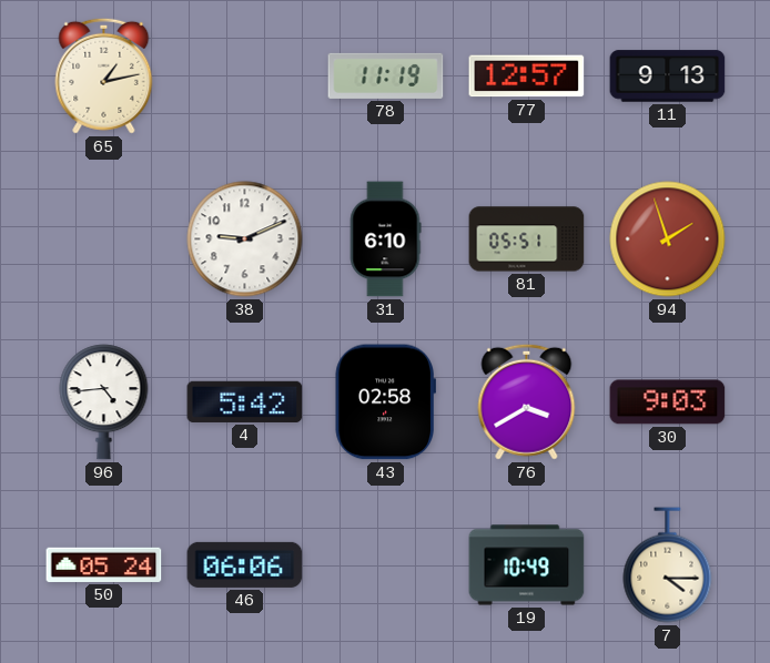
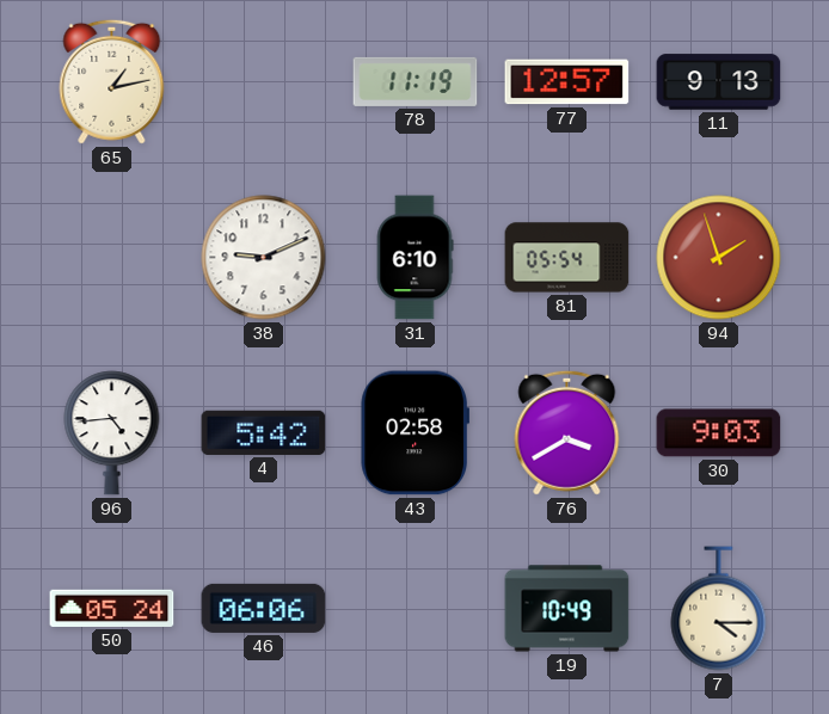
81: 05:51 -> 05:54
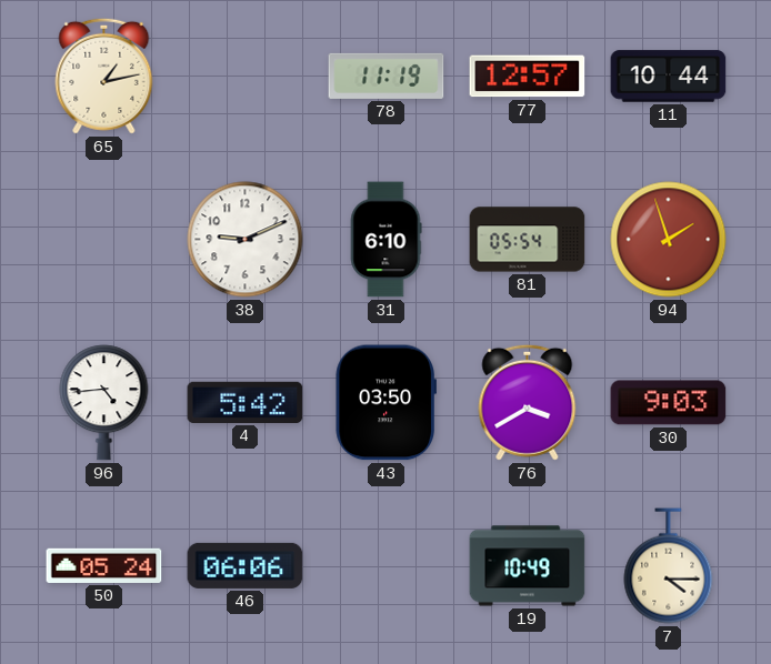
11: 9:13 -> 10:44
43: 02:58 -> 03:50
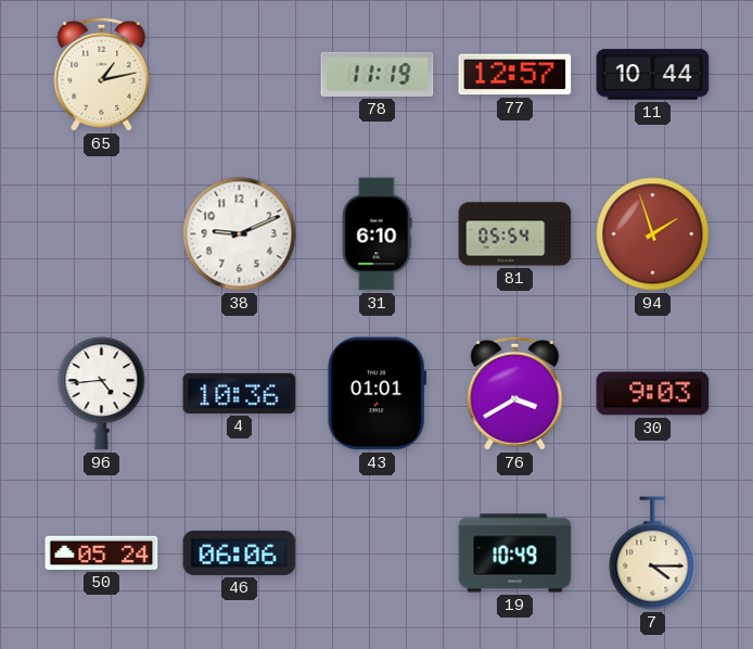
4: 5:42 -> 10:36
43: 03:50 -> 01:01
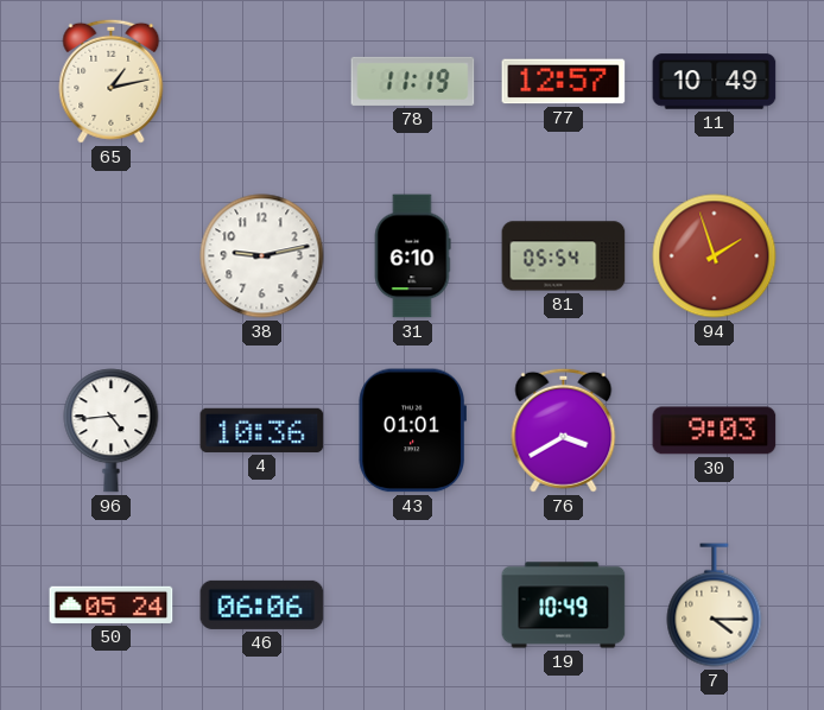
11: 10:44 -> 10:49
38: 9:11 -> 9:13
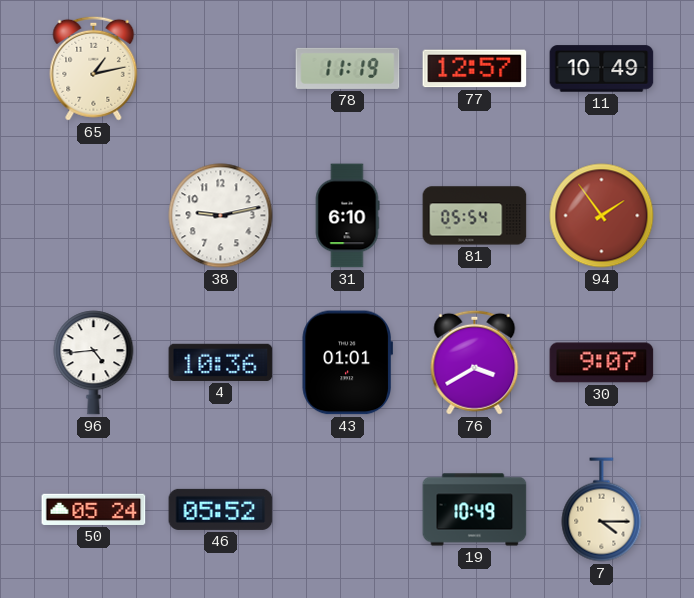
94: 1:57 -> 1:54
30: 9:03 -> 9:07
46: 06:06 -> 05:52
